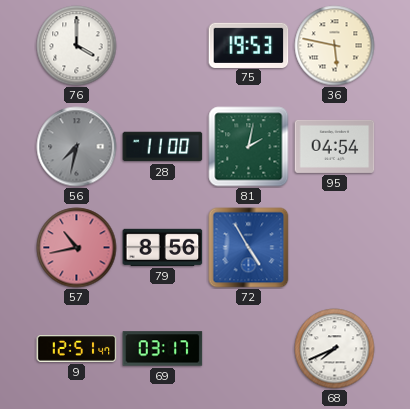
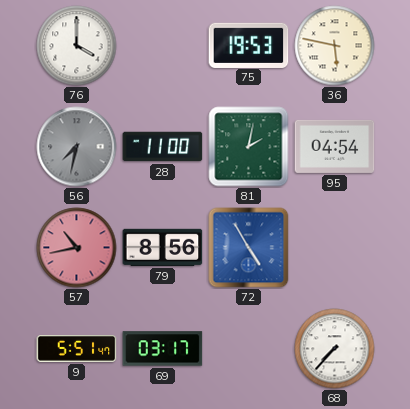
9: 12:51 -> 5:51
68: 7:41 -> 7:37
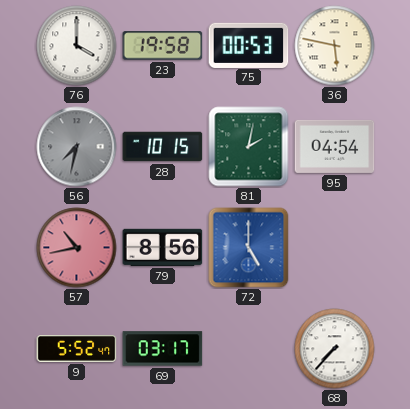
23: none -> 19:58
75: 19:53 -> 00:53
28: 11:00 -> 10:15
72: 4:55 -> 5:00
9: 5:51 -> 5:52
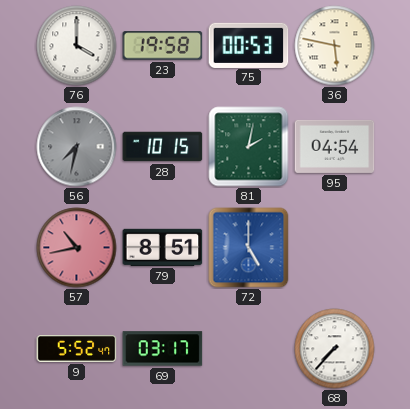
79: 8:56 -> 8:51
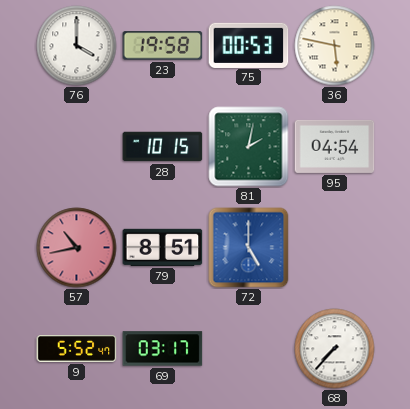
56: 7:32 -> none
